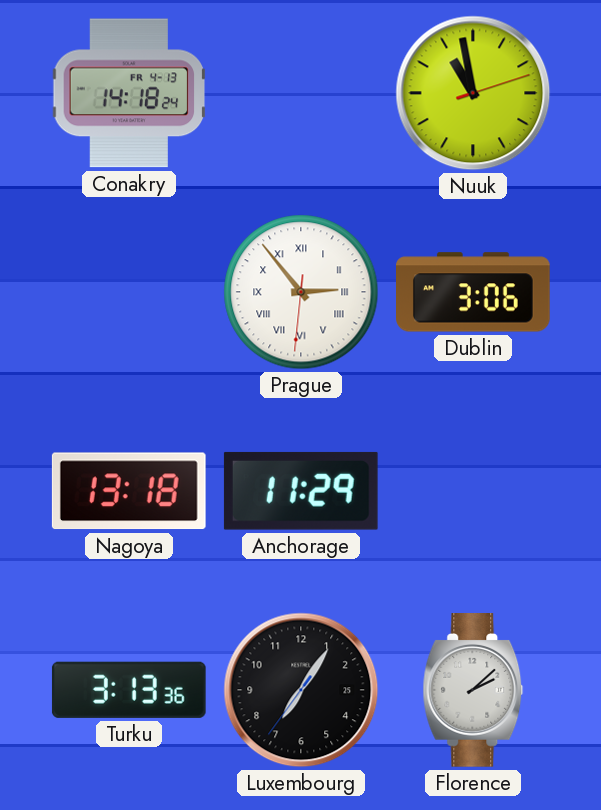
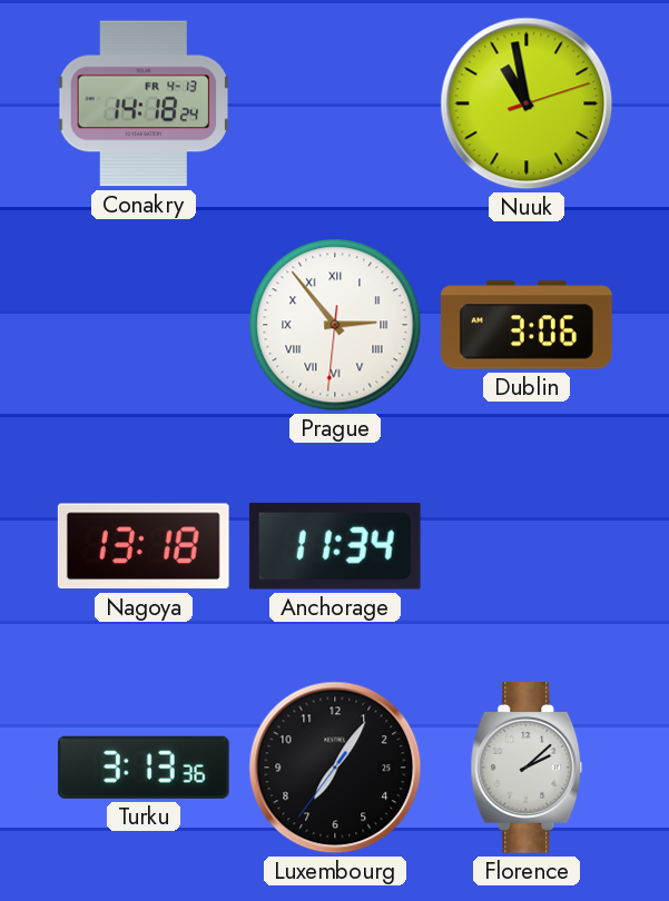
Anchorage: 11:29 -> 11:34
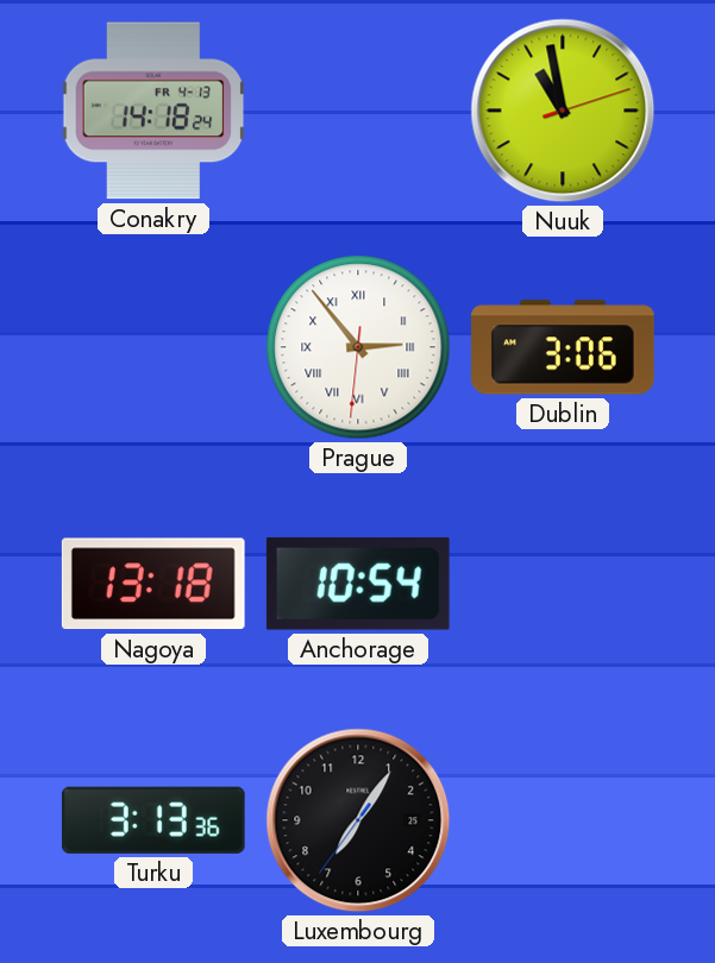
Anchorage: 11:34 -> 10:54
Florence: 2:08 -> none
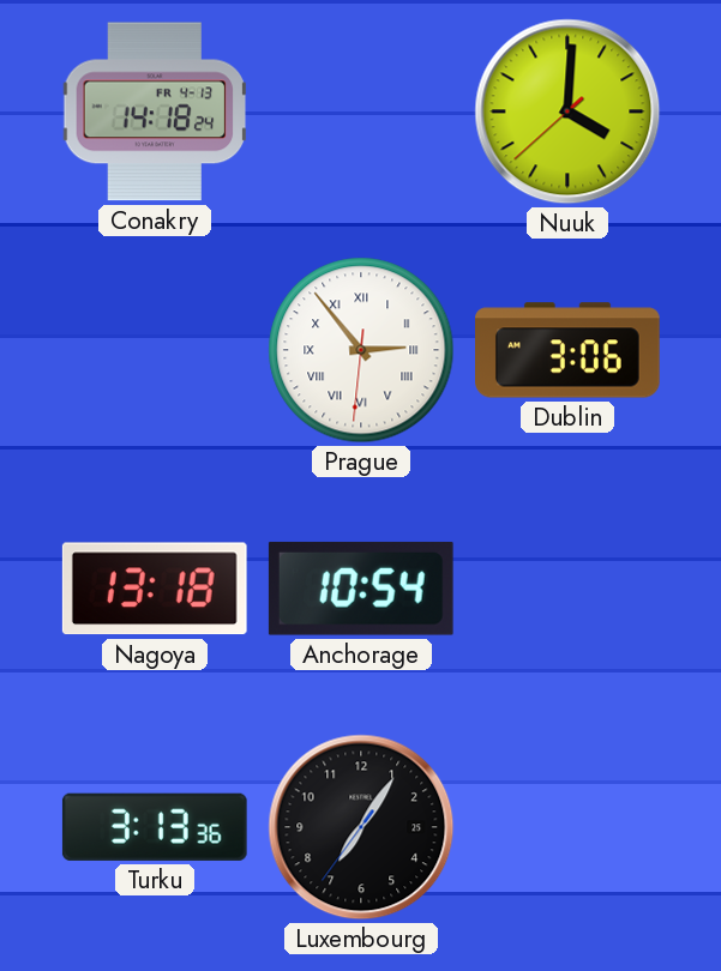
Nuuk: 10:58 -> 4:00
